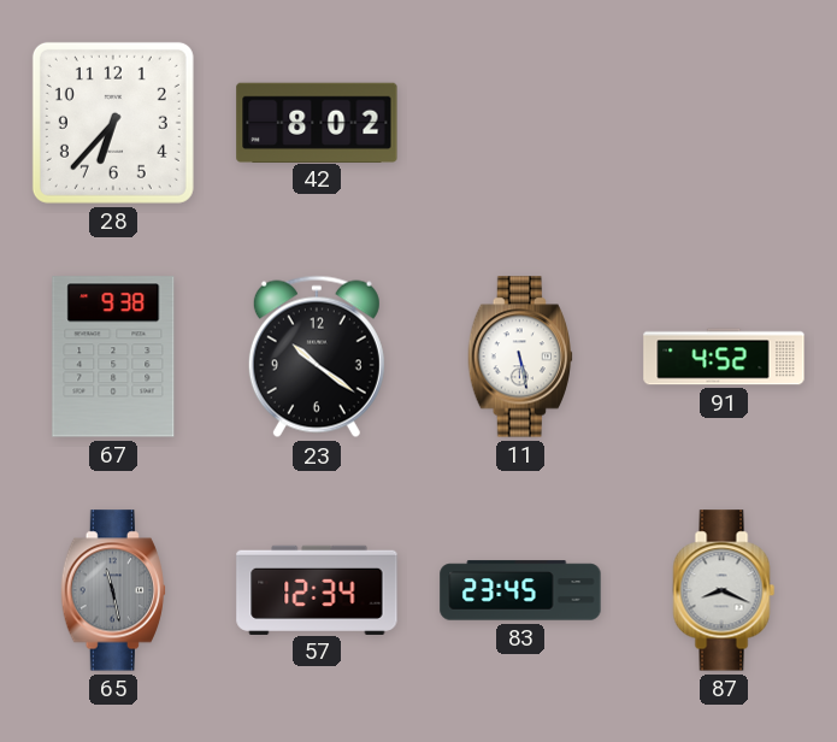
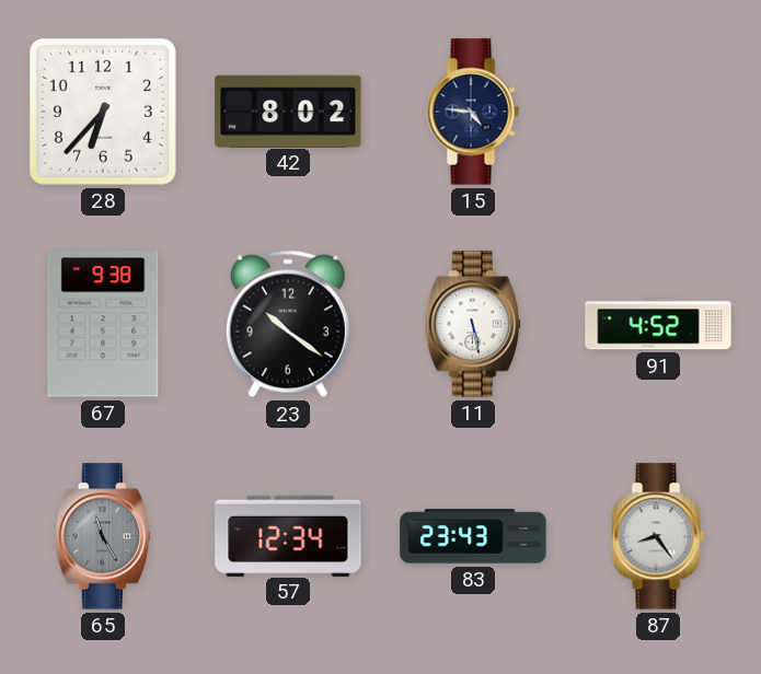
15: none -> 4:46
65: 11:28 -> 11:25
83: 23:45 -> 23:43
87: 8:19 -> 8:24
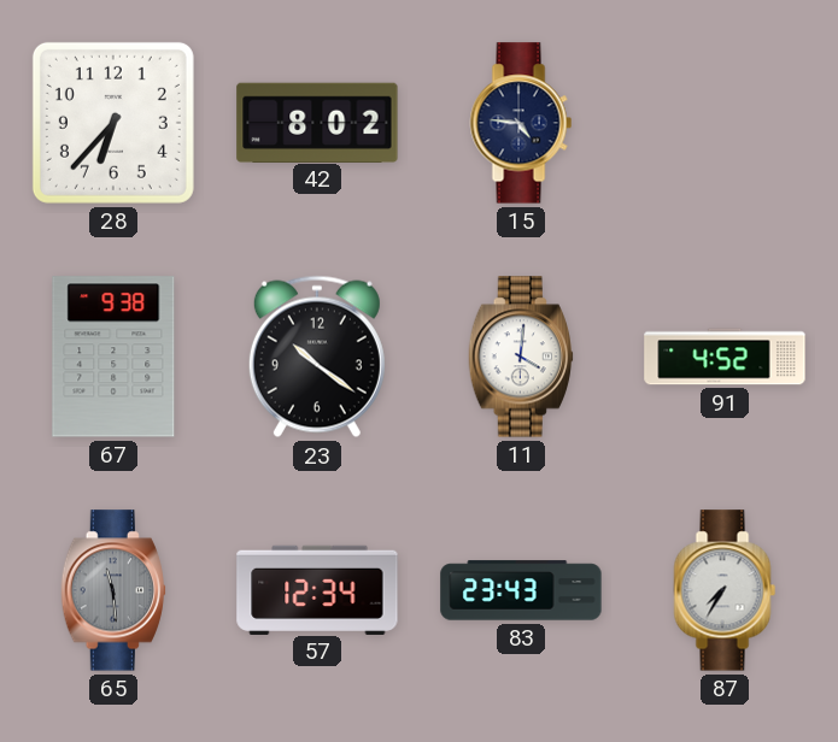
11: 5:28 -> 4:01
65: 11:25 -> 11:29
87: 8:24 -> 7:35
